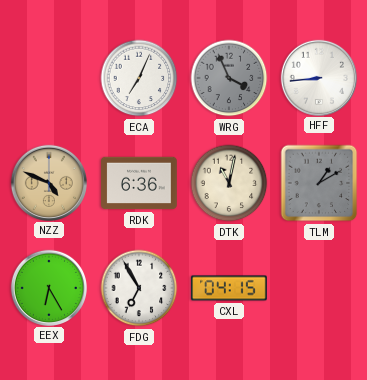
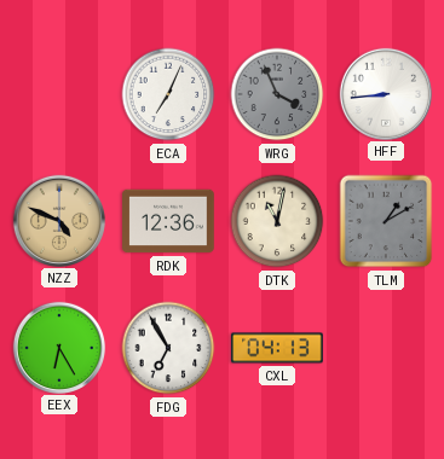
RDK: 6:36 -> 12:36
CXL: 04:15 -> 04:13
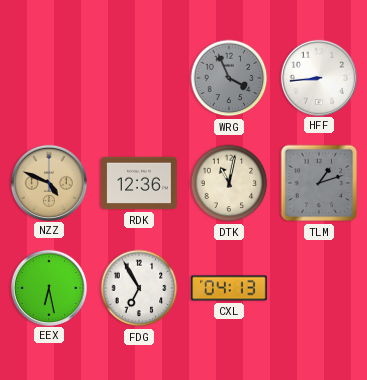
ECA: 7:04 -> none
TLM: 1:10 -> 1:12
EEX: 6:25 -> 6:28
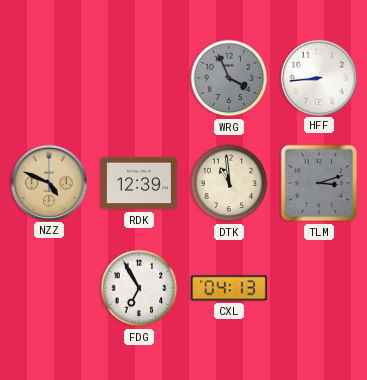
RDK: 12:36 -> 12:39
DTK: 11:02 -> 10:59
TLM: 1:12 -> 3:12
EEX: 6:28 -> none
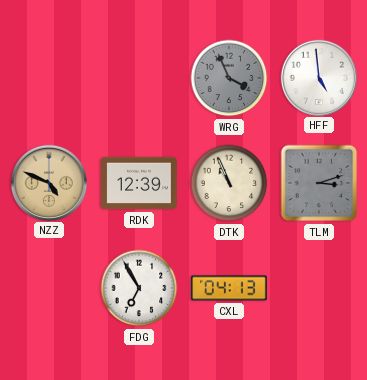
HFF: 8:44 -> 4:59
DTK: 10:59 -> 10:56
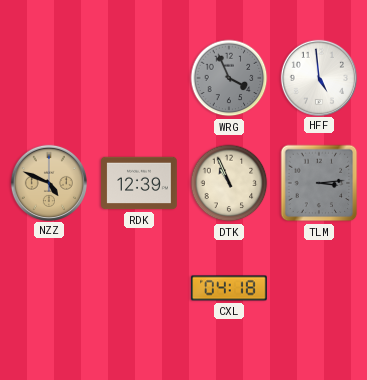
TLM: 3:12 -> 3:14
FDG: 6:55 -> none
CXL: 04:13 -> 04:18
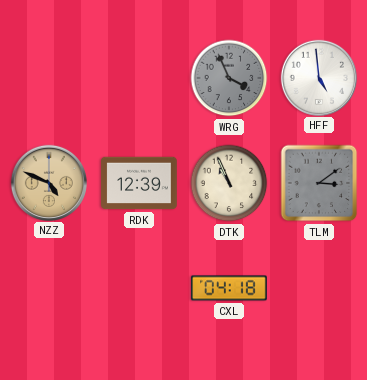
TLM: 3:14 -> 3:09
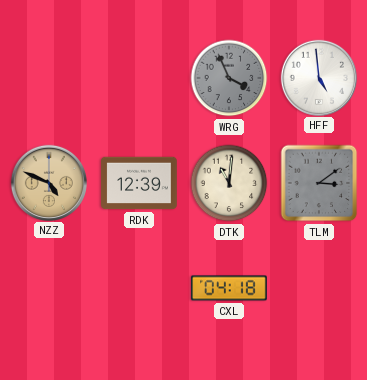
DTK: 10:56 -> 11:01
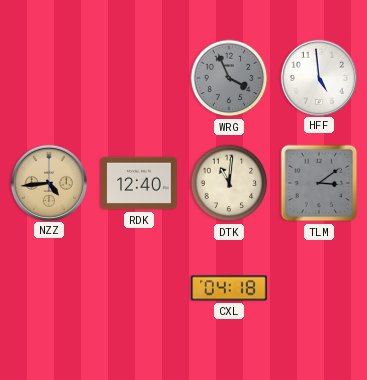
NZZ: 4:49 -> 4:44
RDK: 12:39 -> 12:40
